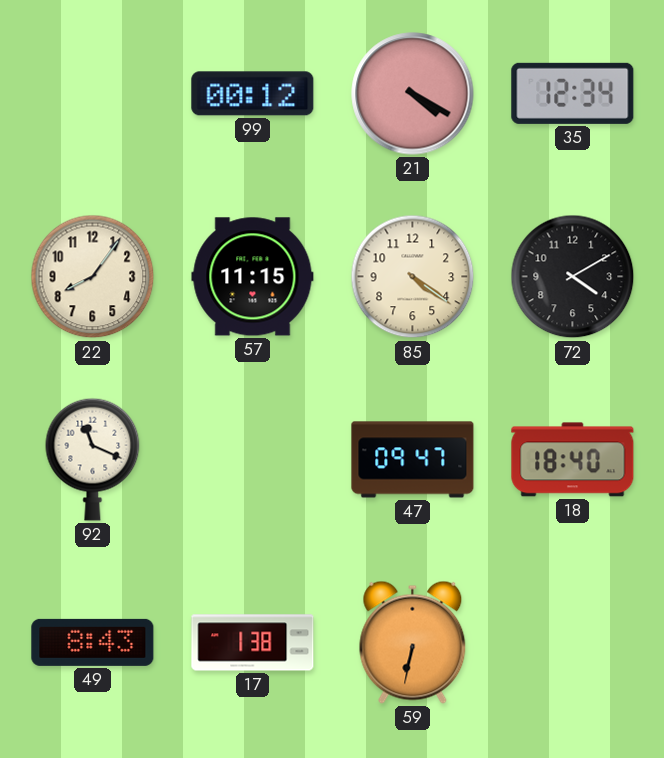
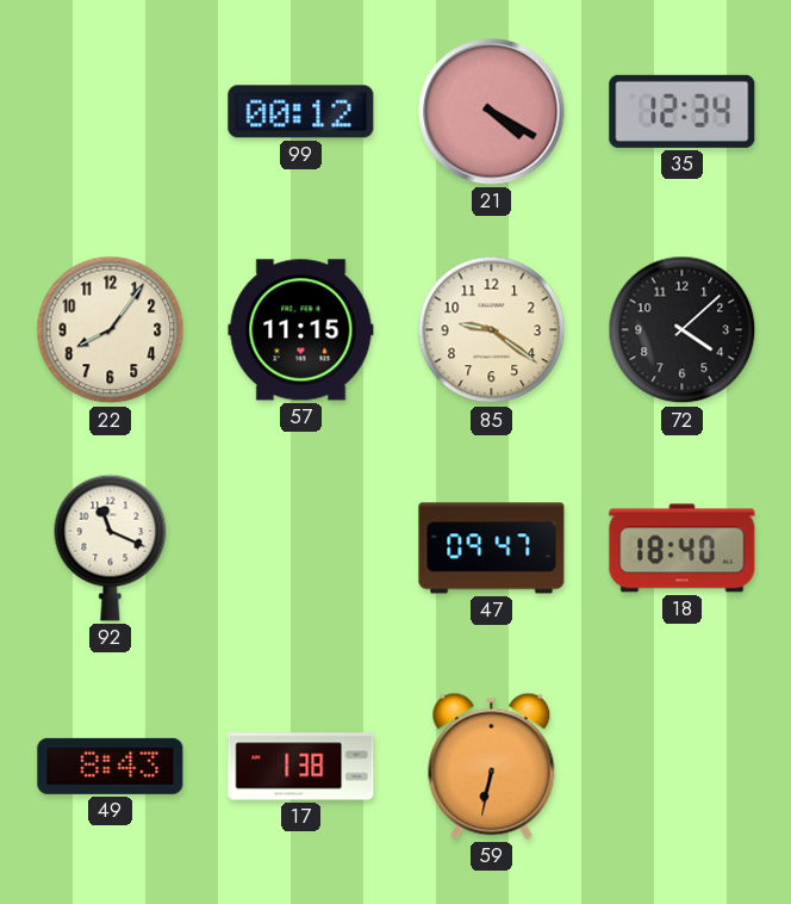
85: 4:21 -> 9:21
72: 4:10 -> 4:08
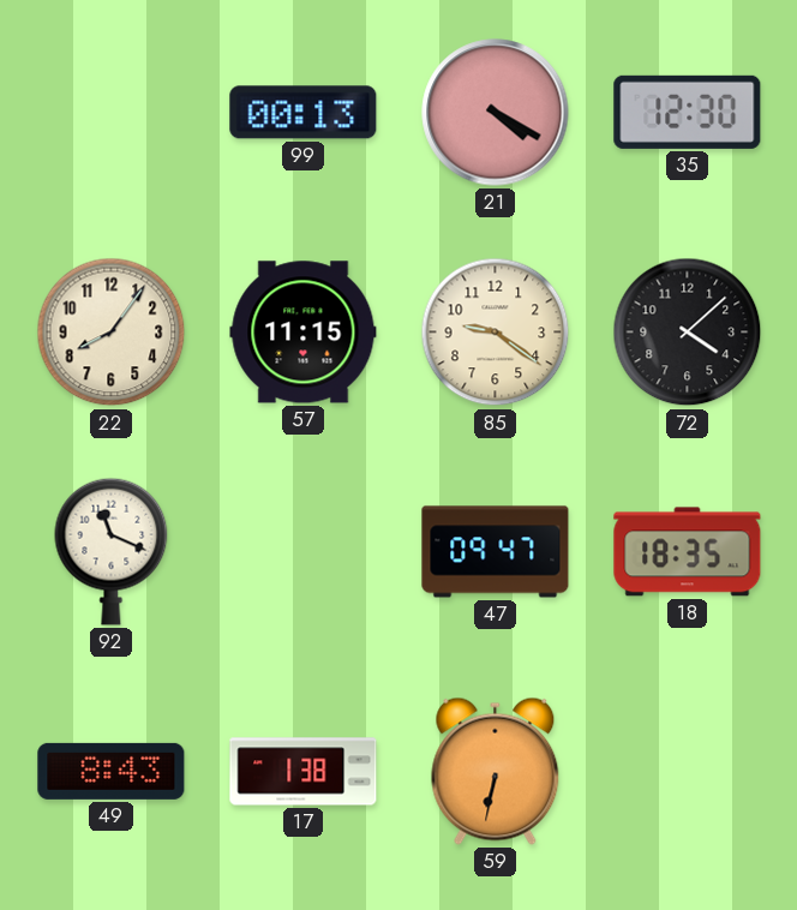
99: 00:12 -> 00:13
35: 12:34 -> 12:30
18: 18:40 -> 18:35
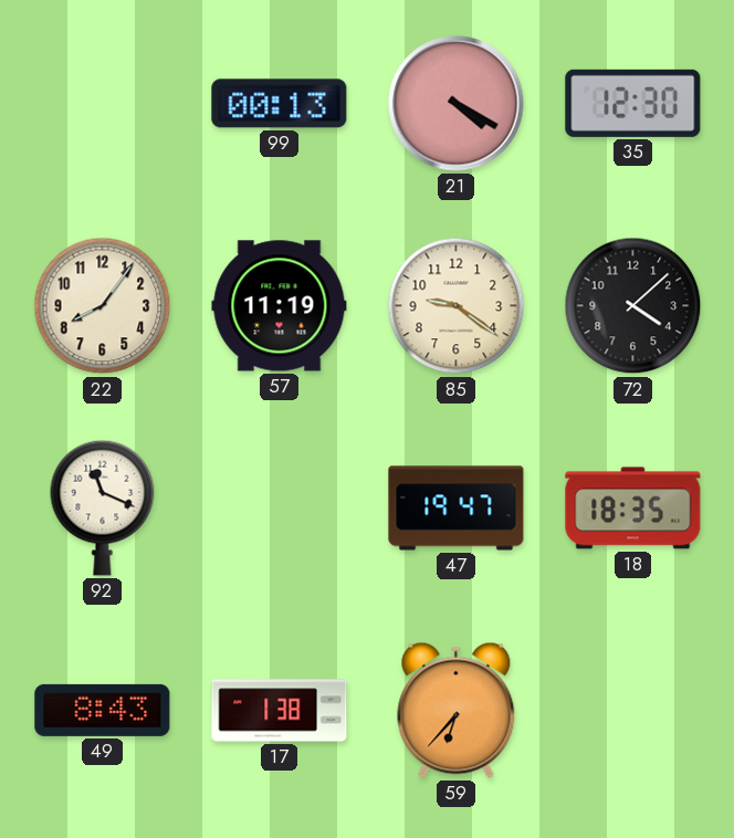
57: 11:15 -> 11:19
47: 09:47 -> 19:47
59: 6:32 -> 6:37
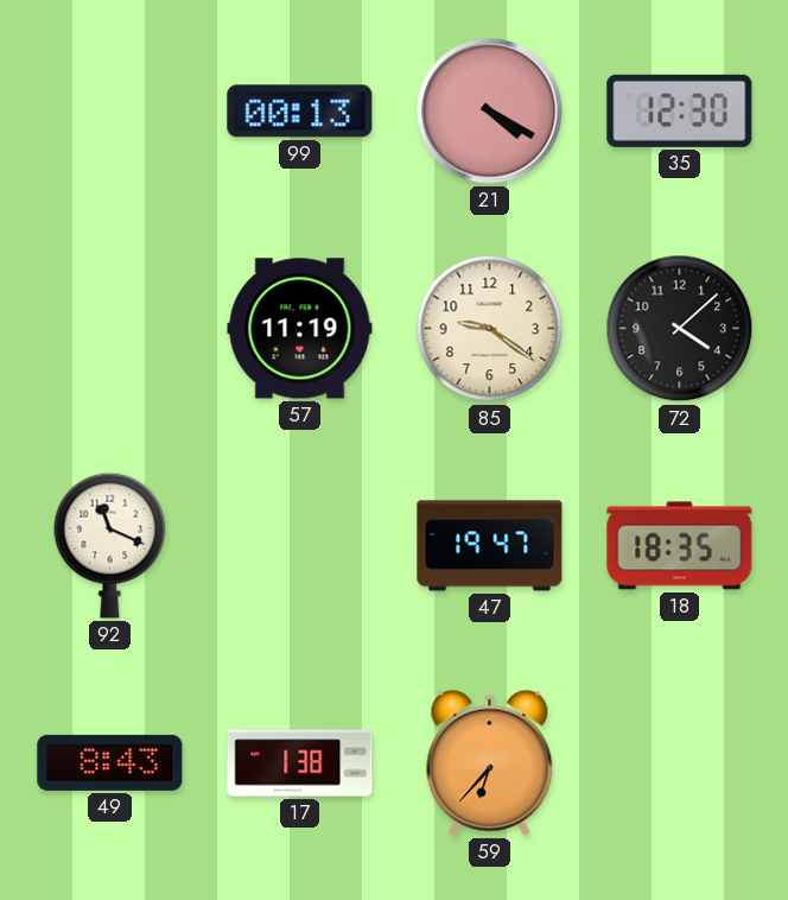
22: 8:06 -> none
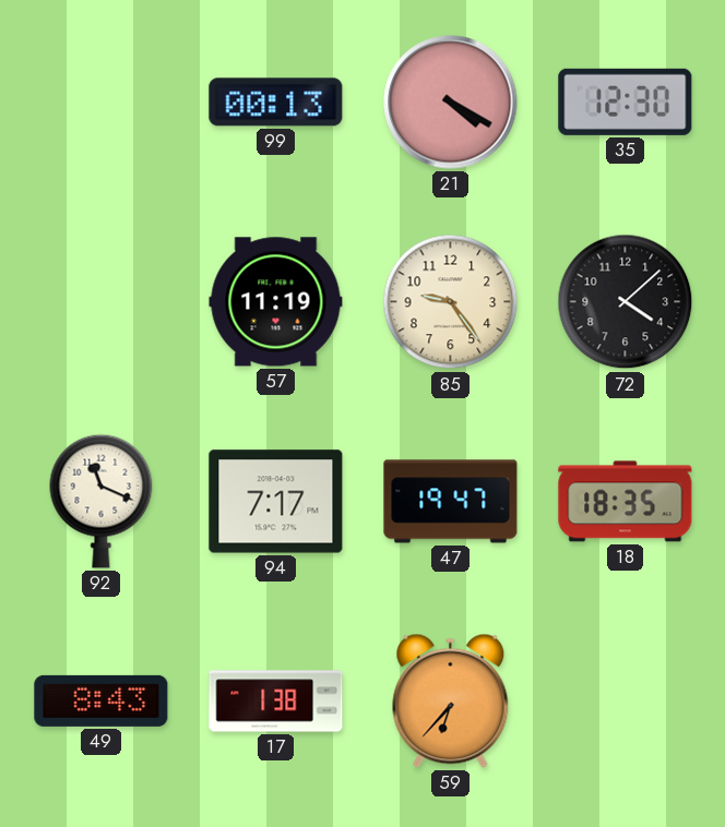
85: 9:21 -> 9:24
94: none -> 7:17
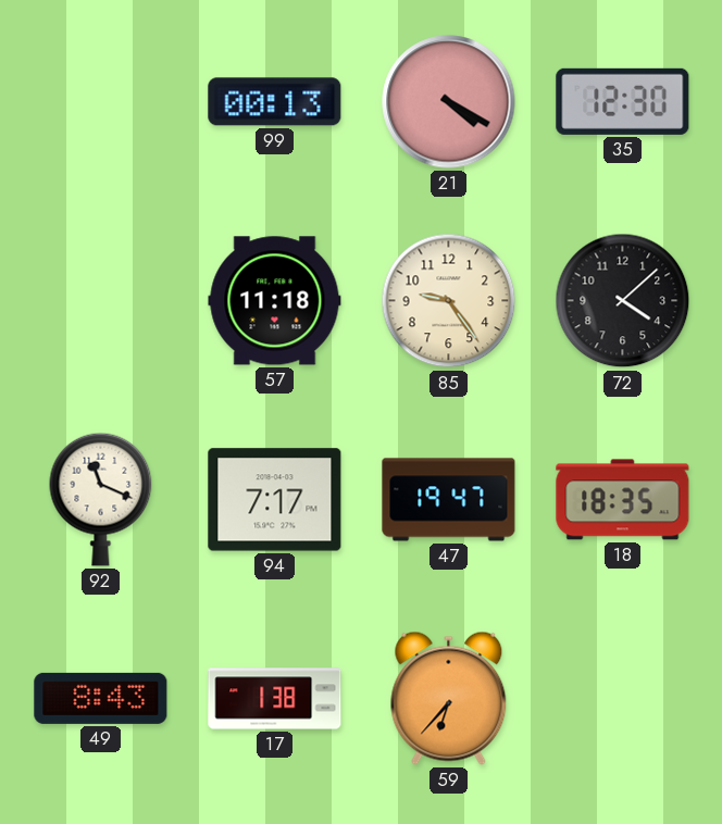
57: 11:19 -> 11:18
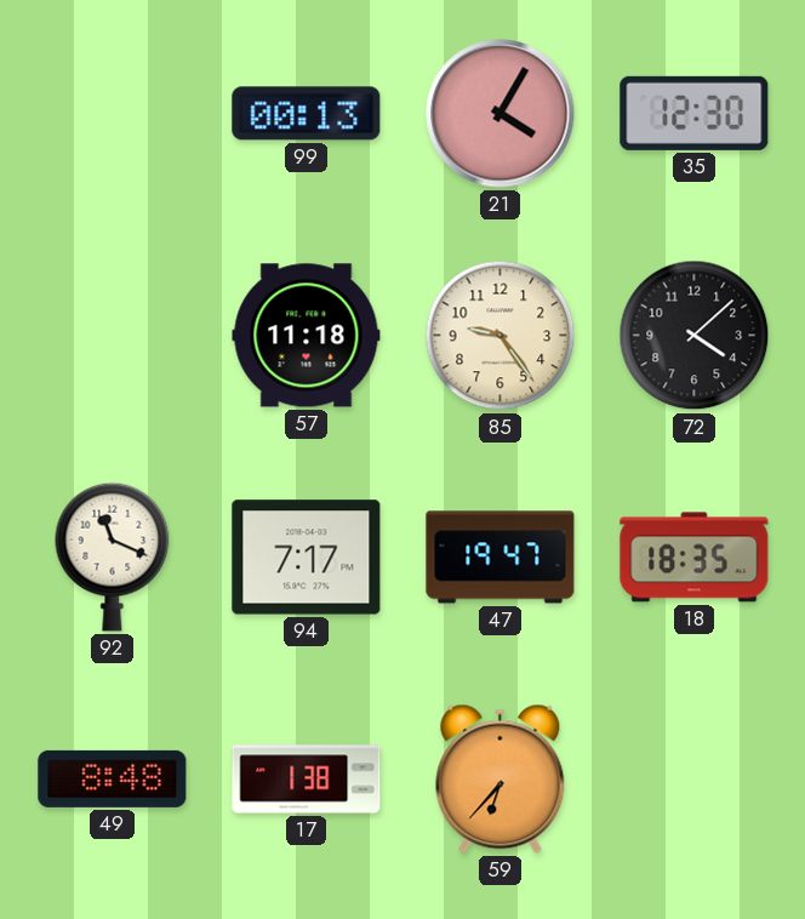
21: 4:20 -> 4:05
49: 8:43 -> 8:48
